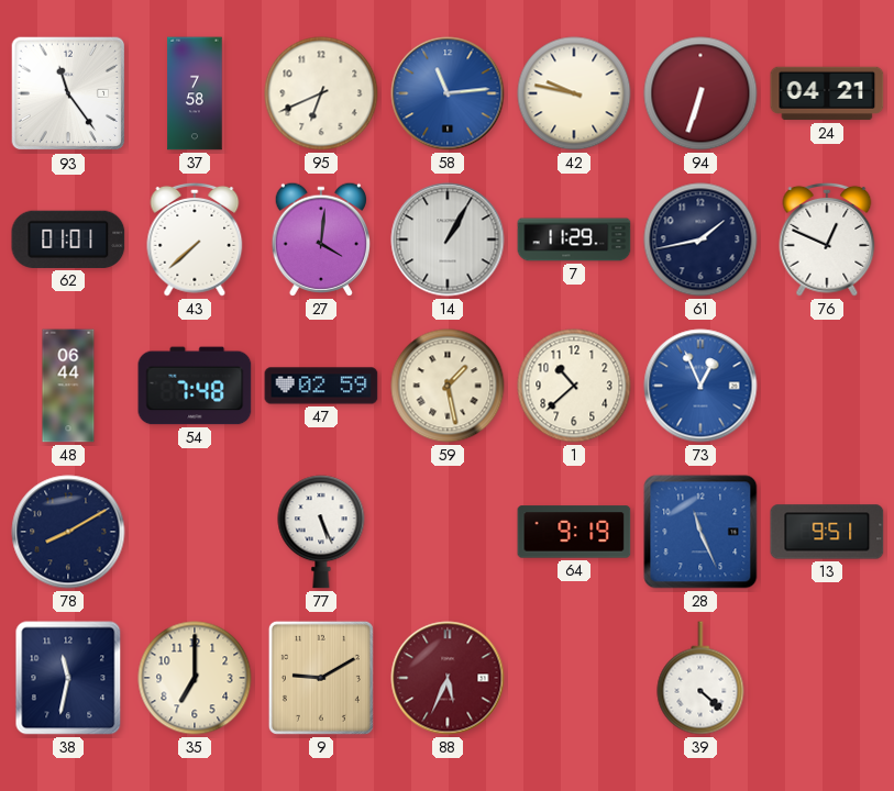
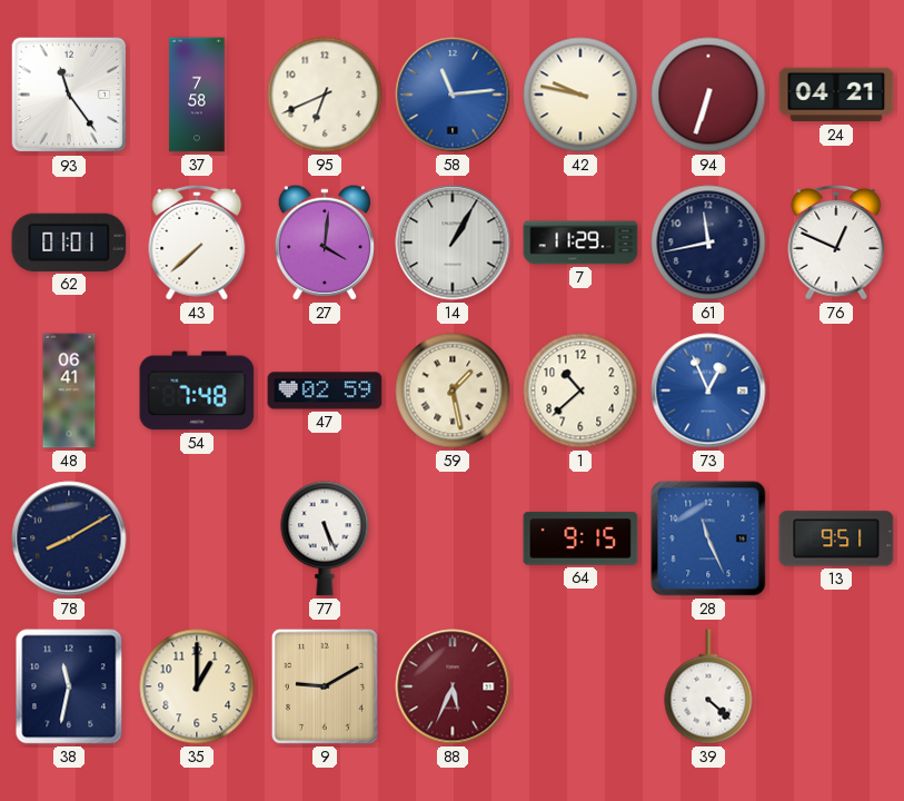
61: 1:43 -> 11:43
48: 06:44 -> 06:41
64: 9:19 -> 9:15
35: 7:00 -> 1:00
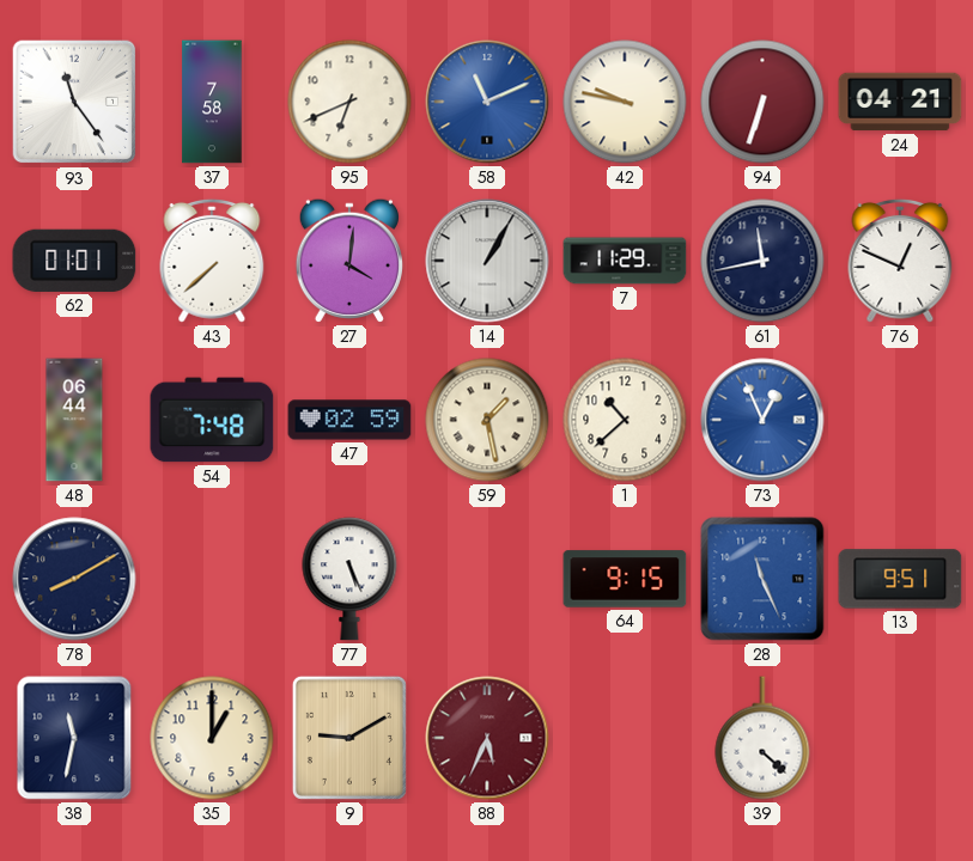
58: 11:14 -> 11:11
48: 06:41 -> 06:44
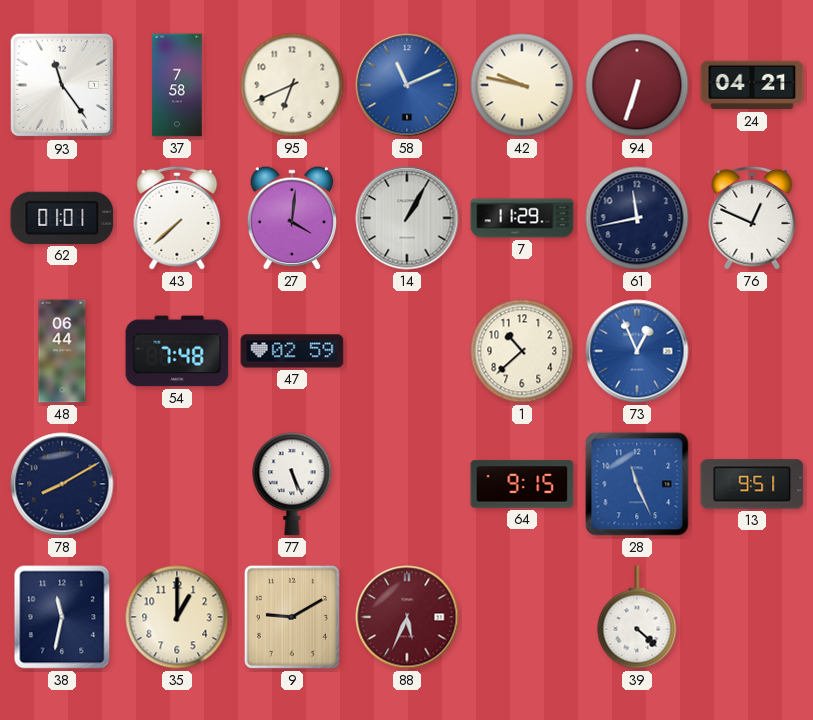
59: 1:28 -> none
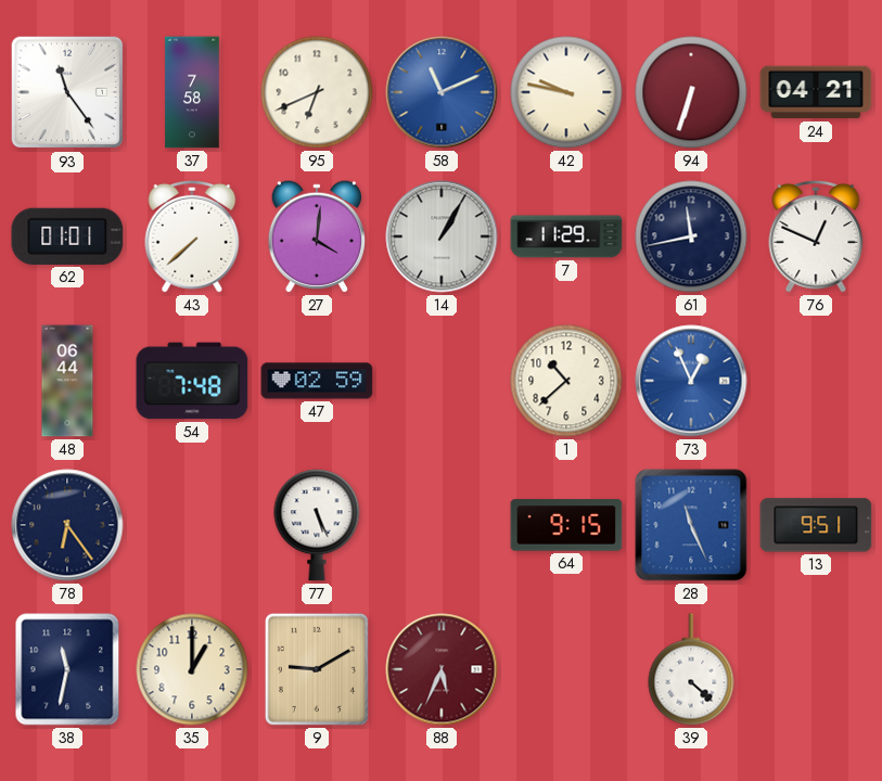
78: 8:10 -> 6:24
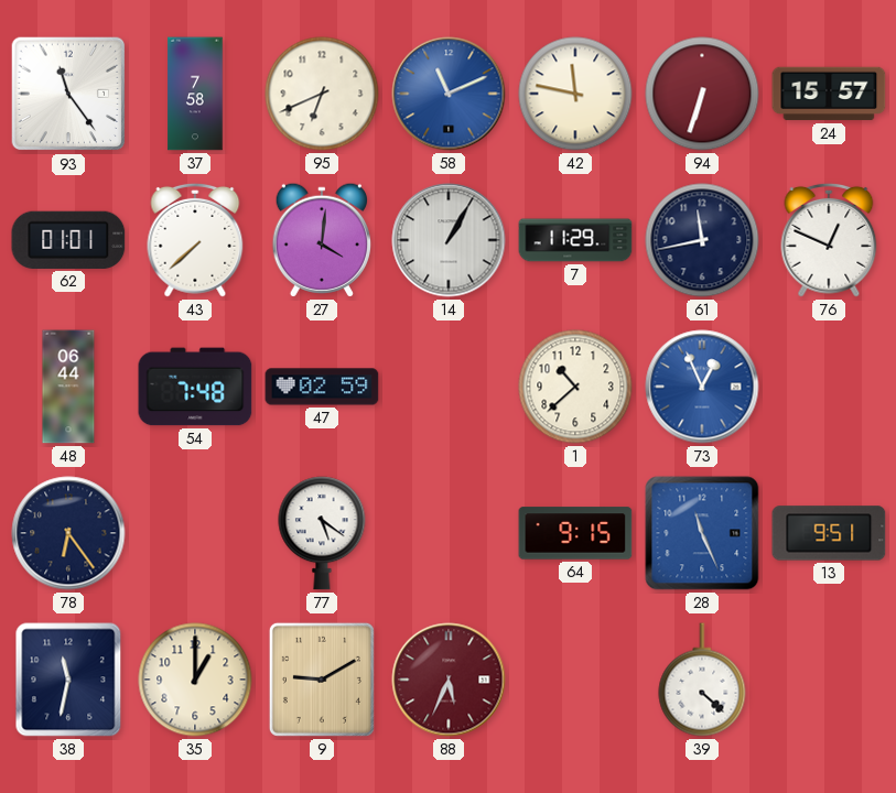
42: 9:47 -> 11:47
24: 04:21 -> 15:57
77: 5:26 -> 5:21
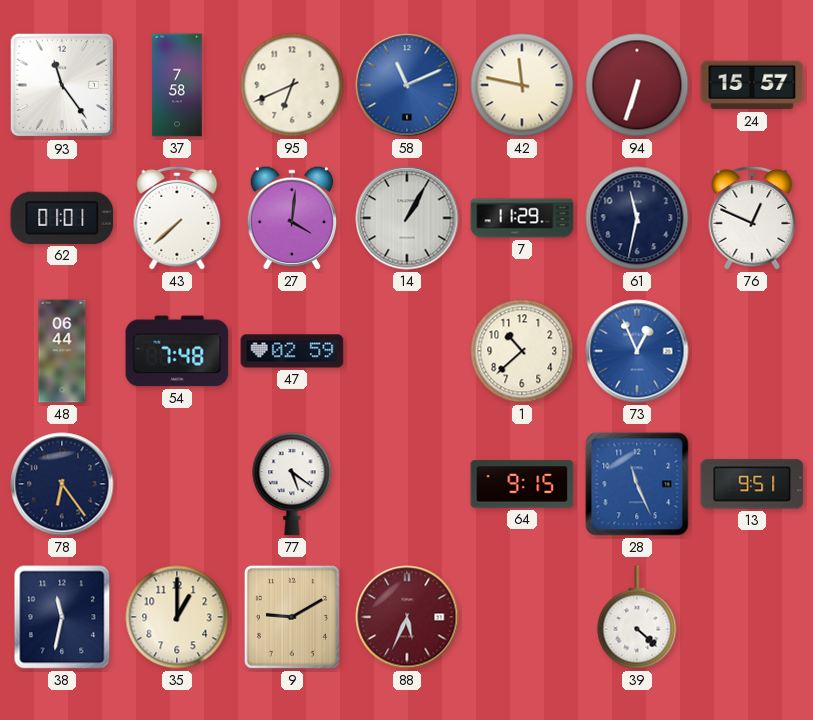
61: 11:43 -> 11:32
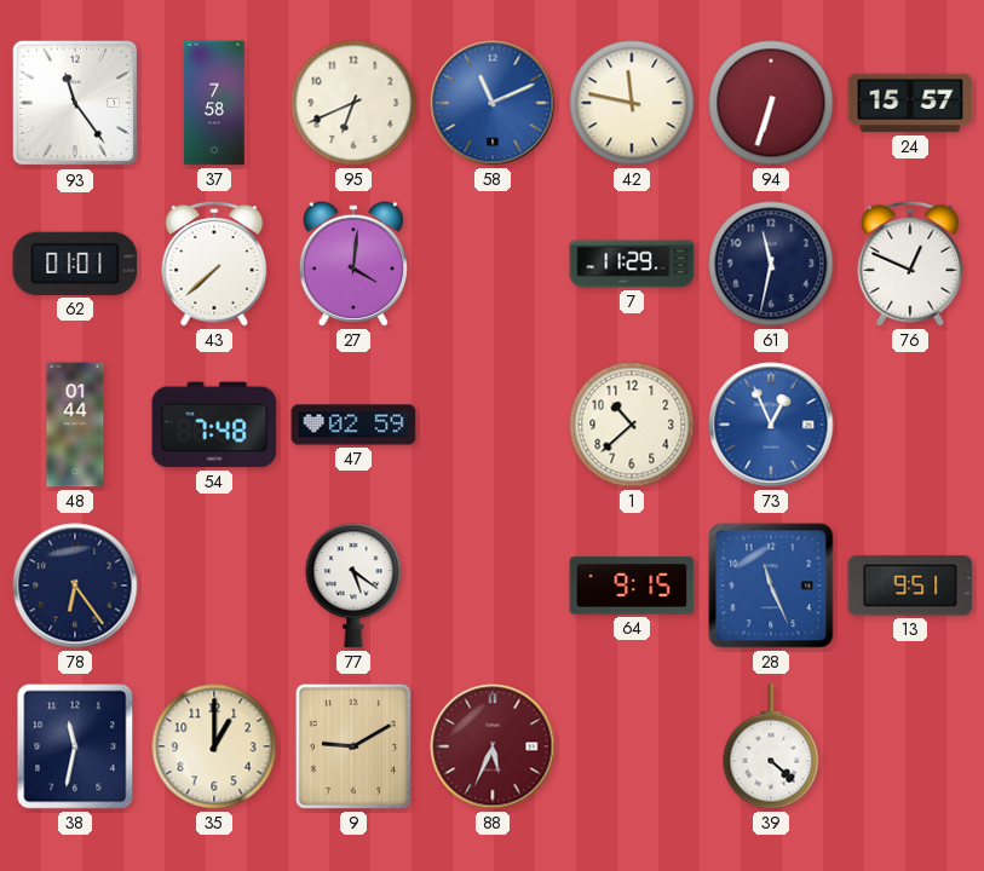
14: 1:05 -> none
48: 06:44 -> 01:44
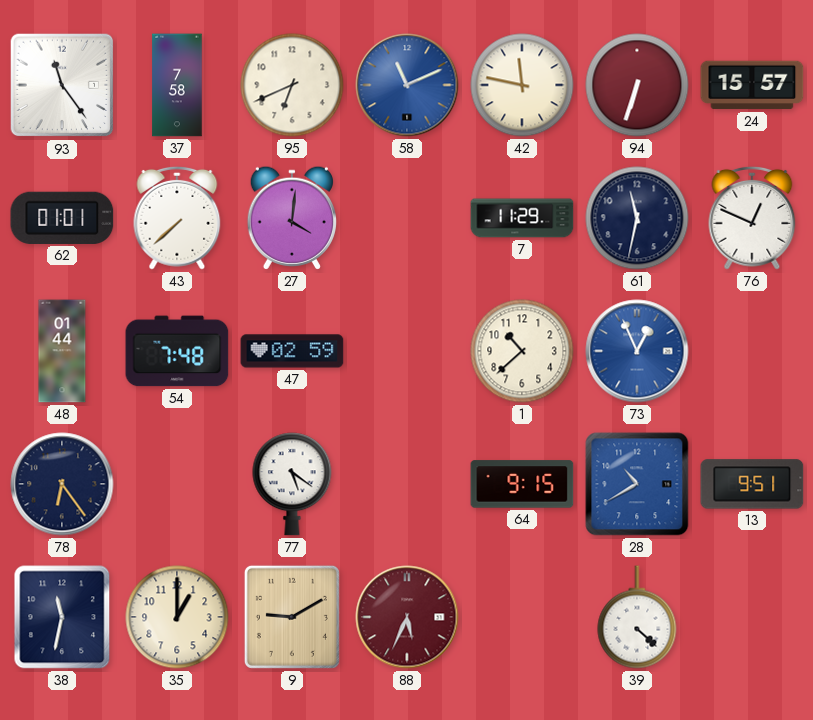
28: 11:26 -> 10:40
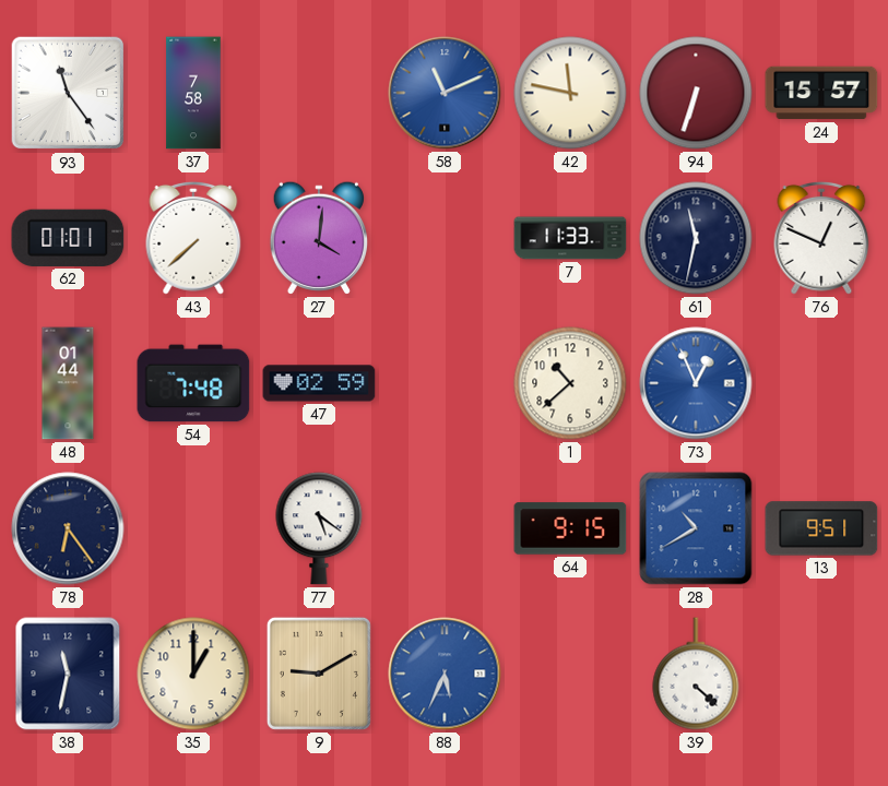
95: 6:41 -> none
7: 11:29 -> 11:33
88 dial: burgundy -> blue
